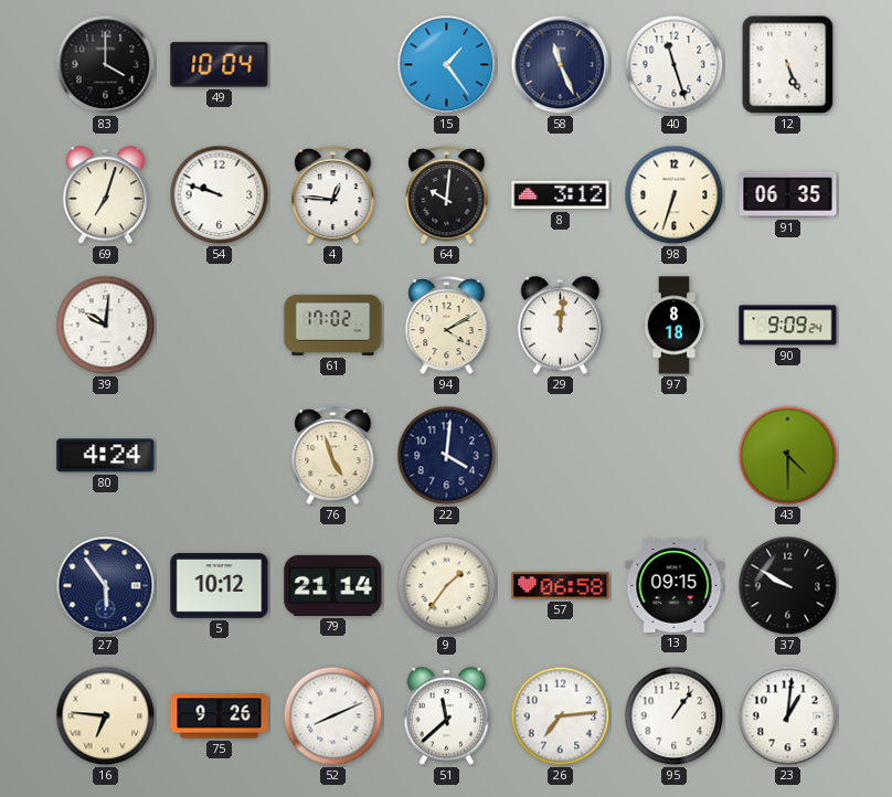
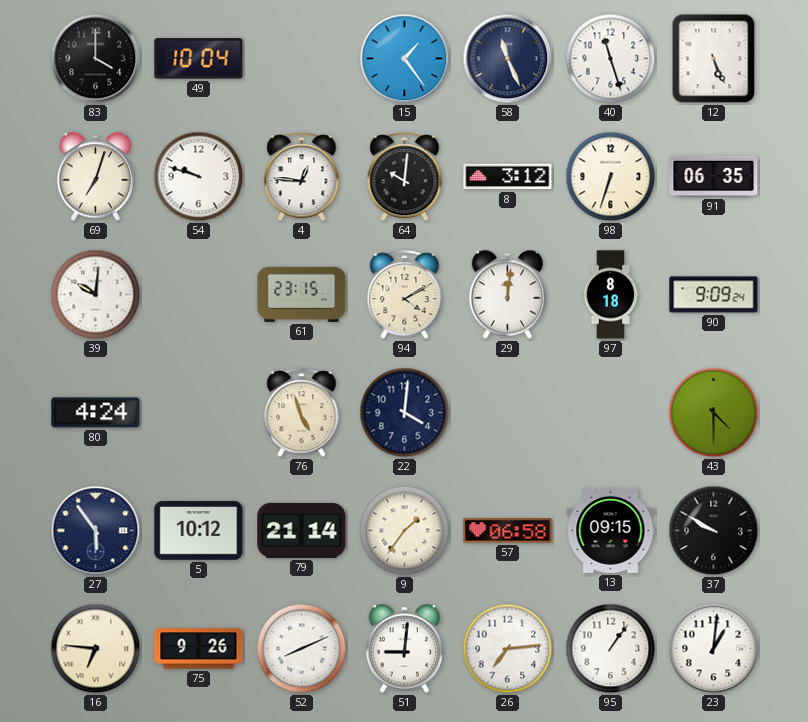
61: 17:02 -> 23:15
51: 11:38 -> 9:01
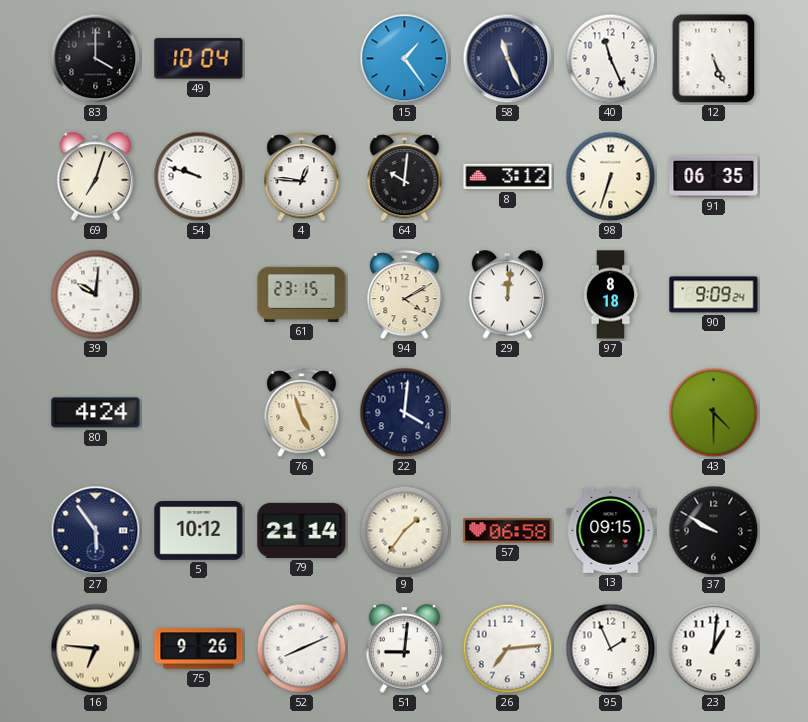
40: 11:27 -> 11:26
95: 1:06 -> 1:56
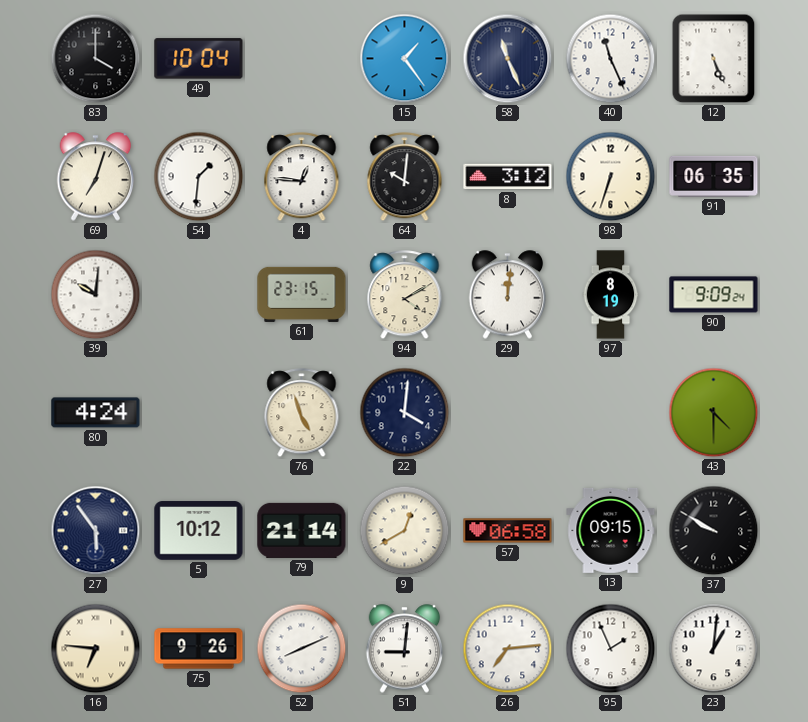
54: 9:48 -> 1:31
97: 8:18 -> 8:19
9: 1:36 -> 12:40
